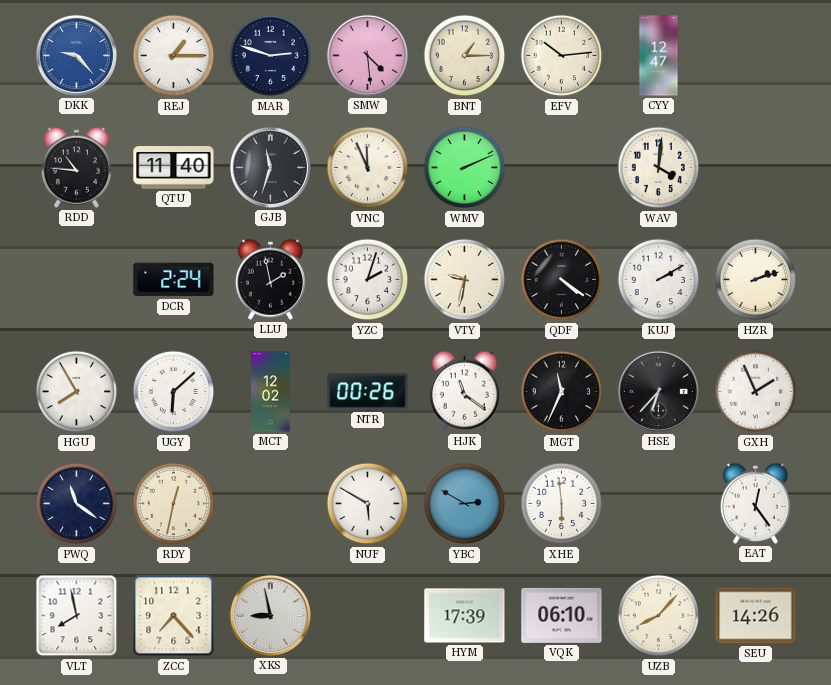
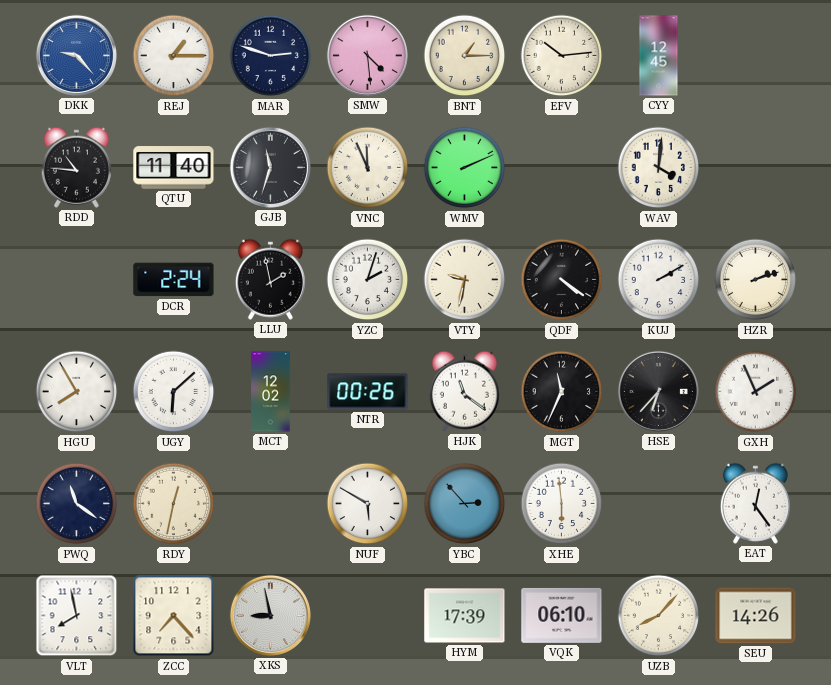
CYY: 12:47 -> 12:45
YBC: 2:50 -> 2:53
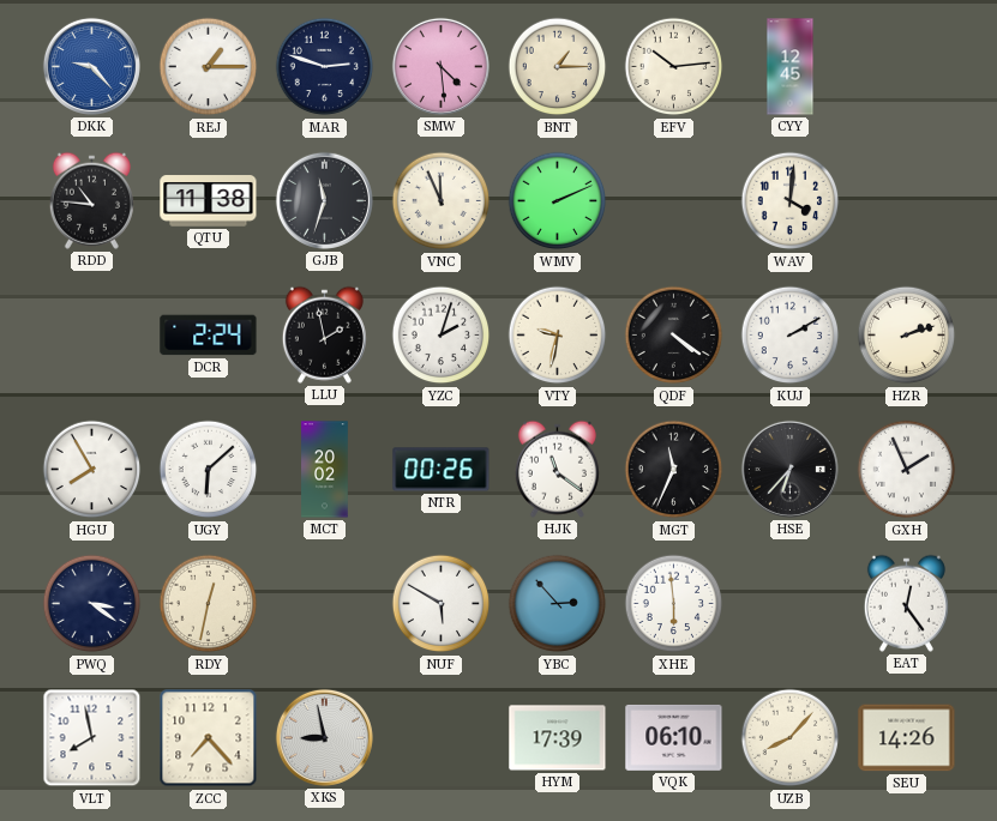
QTU: 11:40 -> 11:38
MCT: 12:02 -> 20:02
PWQ: 11:21 -> 3:21
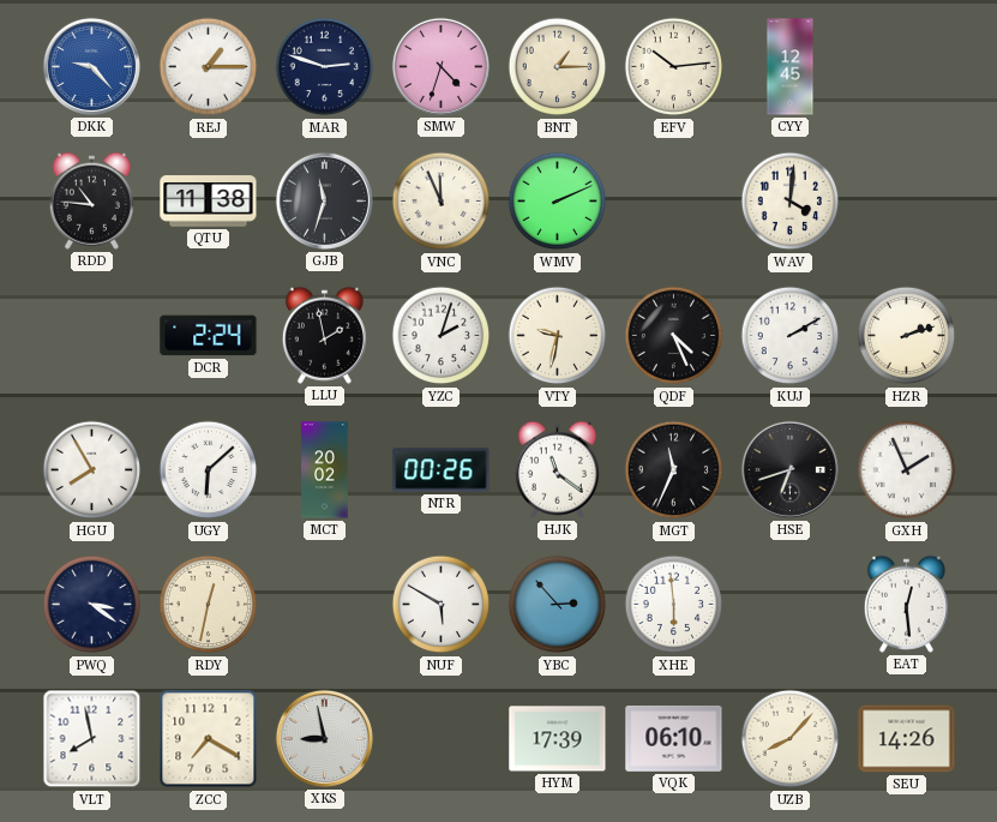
SMW: 4:29 -> 4:33
QDF: 4:21 -> 4:26
HSE: 6:37 -> 6:42
EAT: 12:24 -> 12:29
ZCC: 7:23 -> 7:20
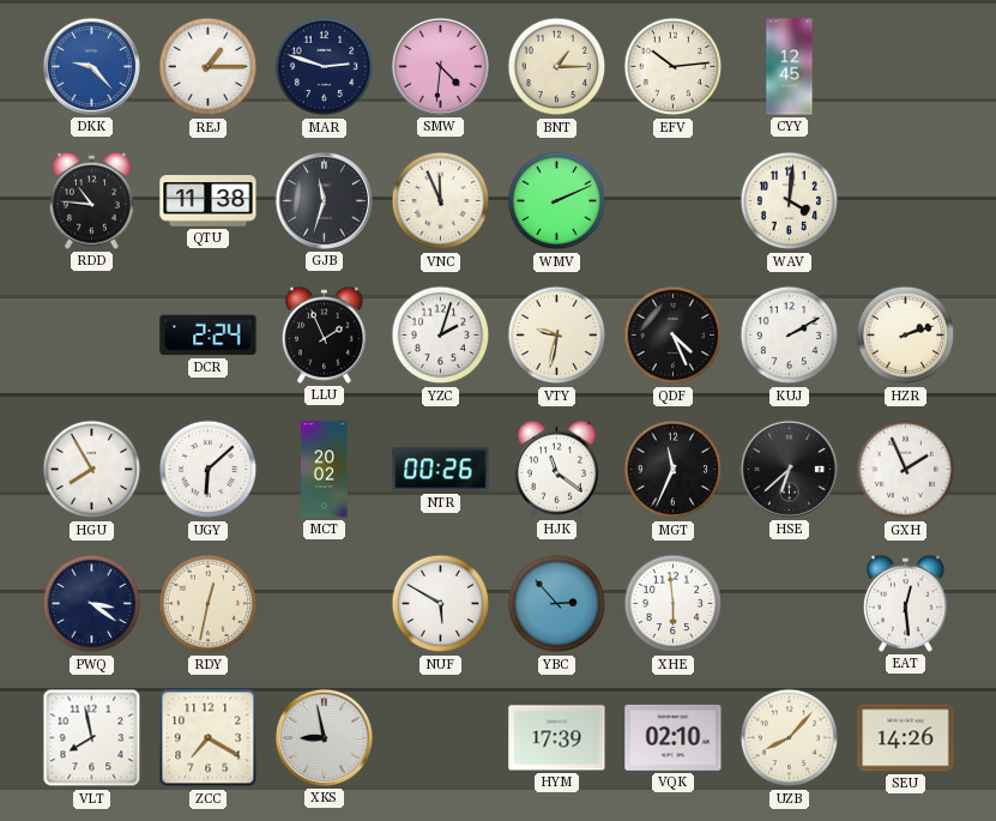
SMW: 4:33 -> 4:31
LLU: 1:58 -> 1:56
HSE: 6:42 -> 6:38
VQK: 06:10 -> 02:10
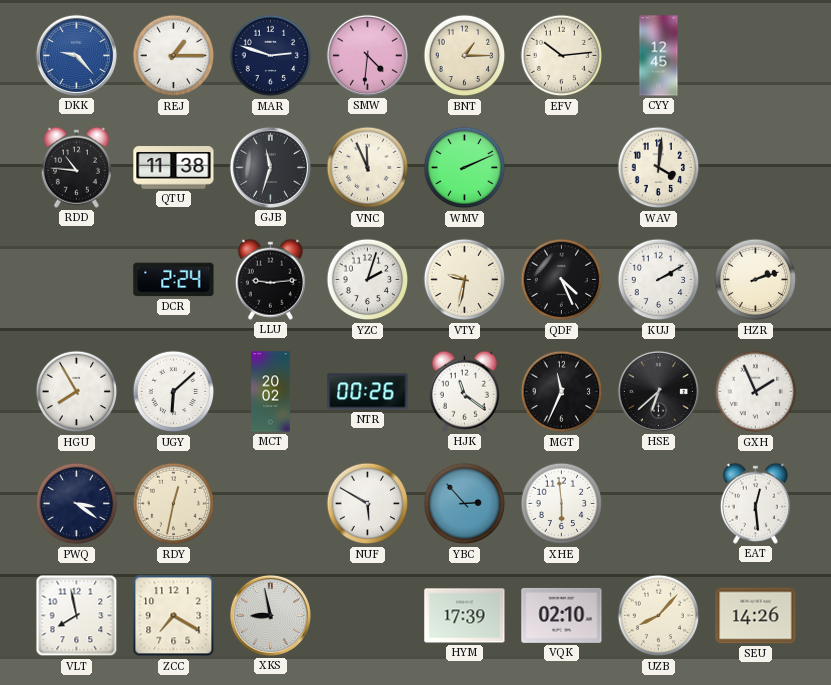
LLU: 1:56 -> 9:14
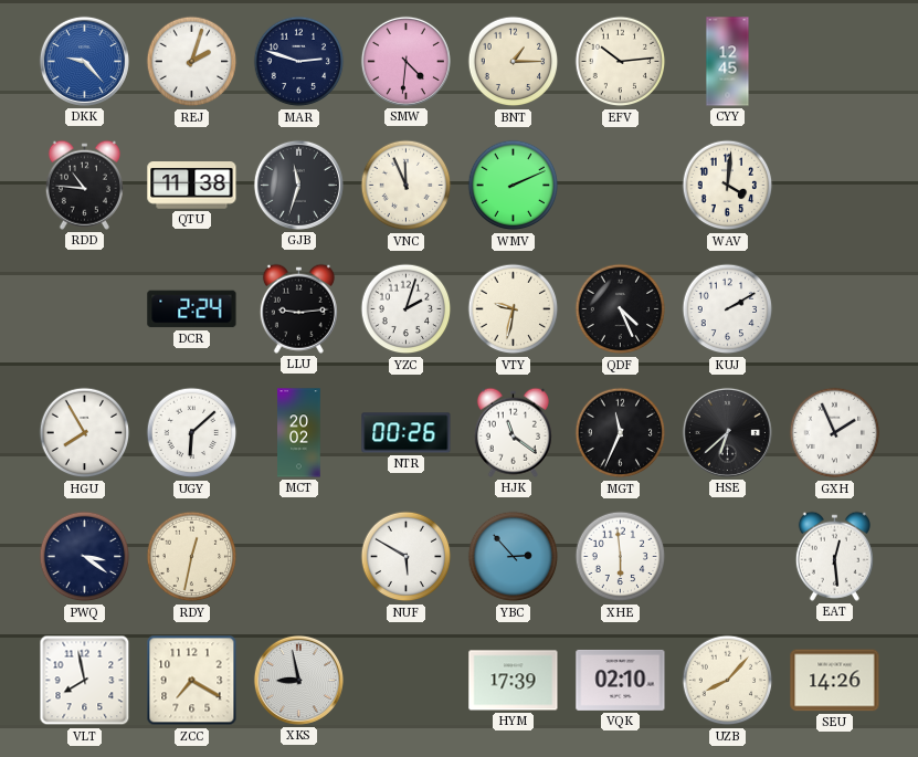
REJ: 1:15 -> 2:03
HZR: 2:12 -> none
